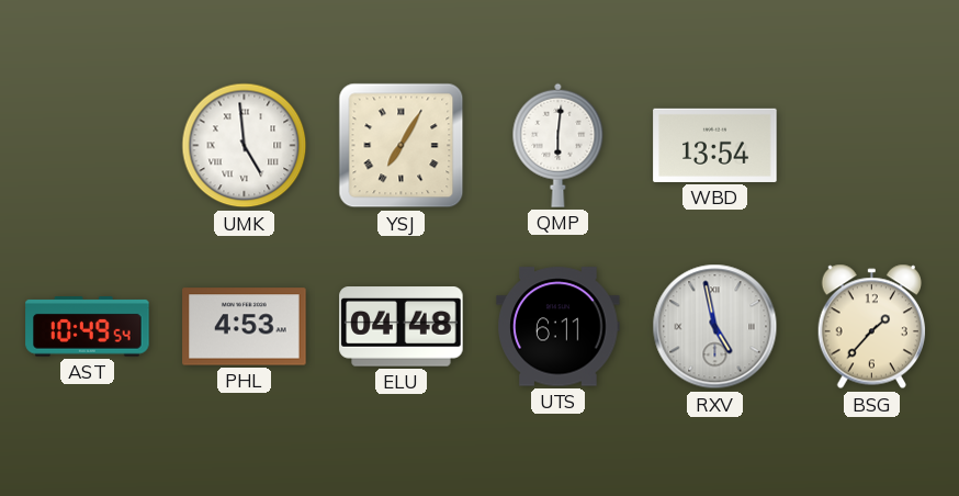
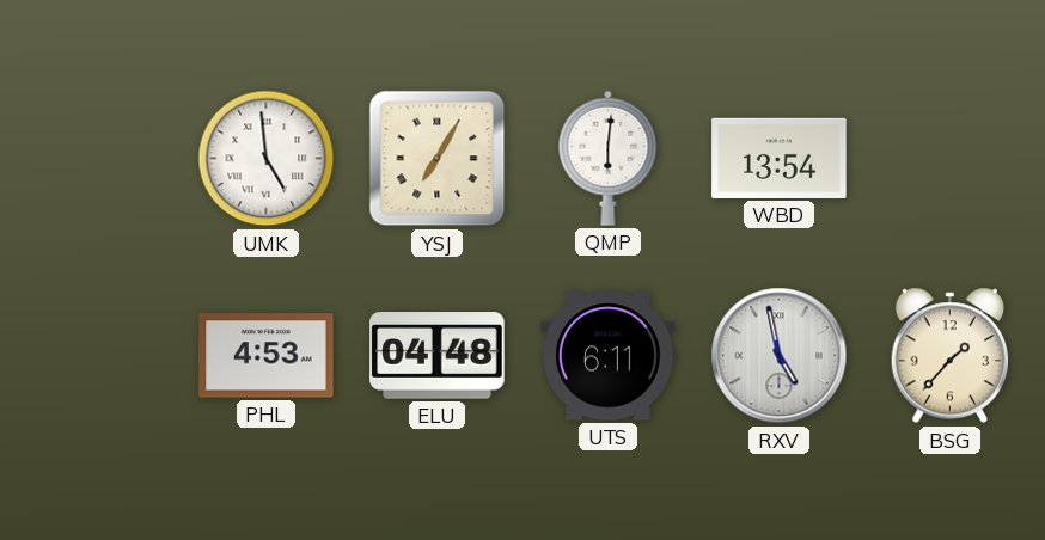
AST: 10:49 -> none
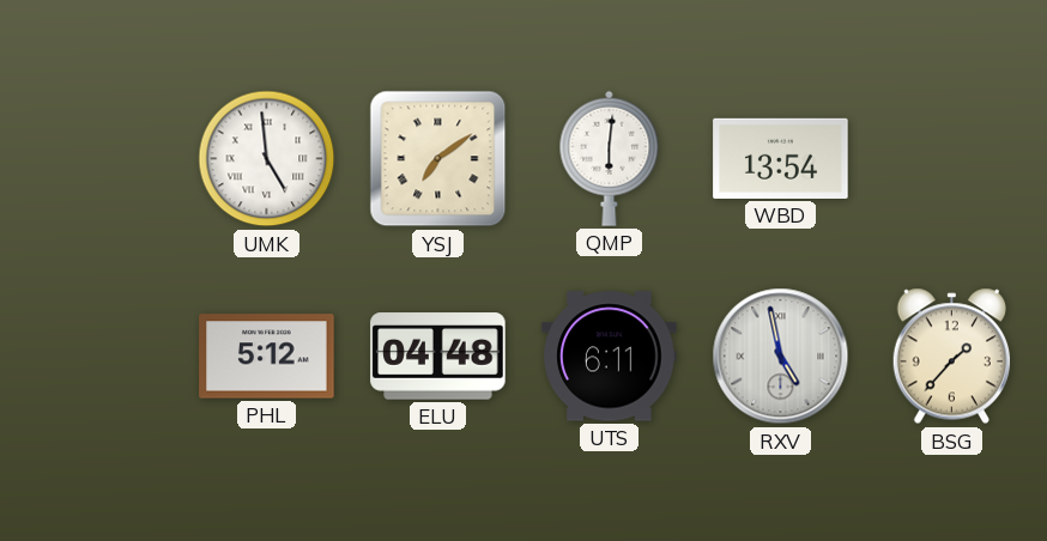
YSJ: 7:05 -> 7:09
PHL: 4:53 -> 5:12
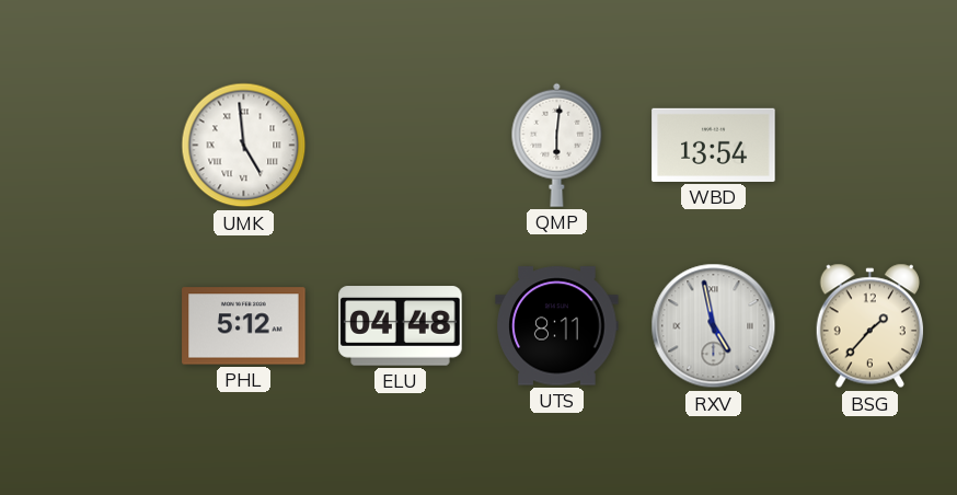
YSJ: 7:09 -> none
UTS: 6:11 -> 8:11
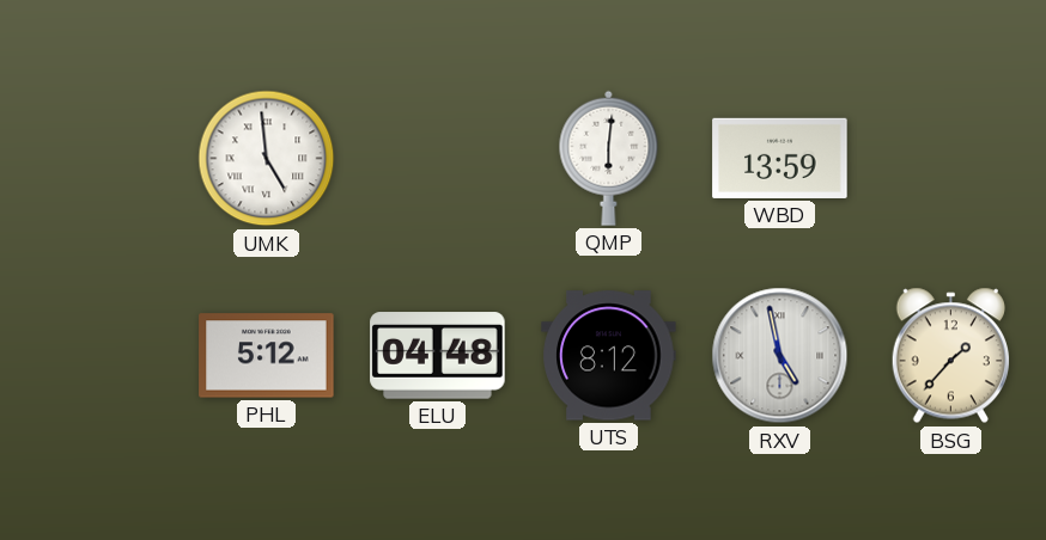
WBD: 13:54 -> 13:59
UTS: 8:11 -> 8:12
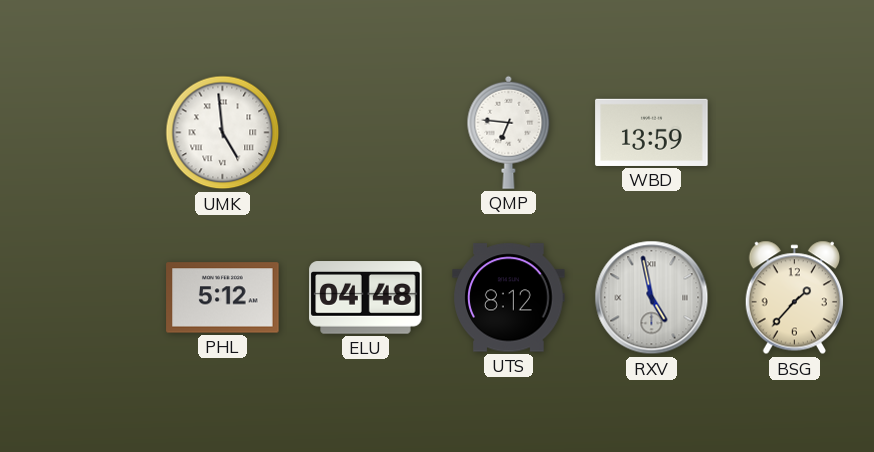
QMP: 6:01 -> 6:46
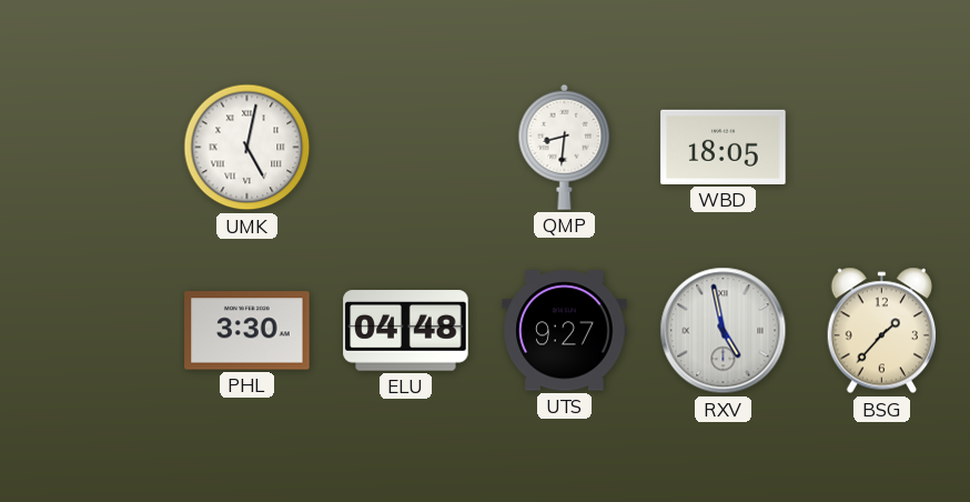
UMK: 4:59 -> 5:02
QMP: 6:46 -> 8:31
WBD: 13:59 -> 18:05
PHL: 5:12 -> 3:30
UTS: 8:12 -> 9:27
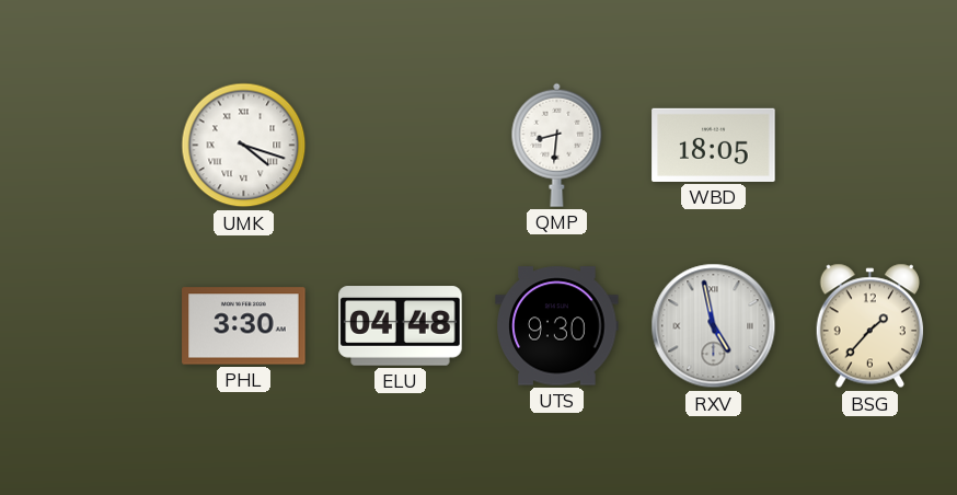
UMK: 5:02 -> 4:18
UTS: 9:27 -> 9:30
